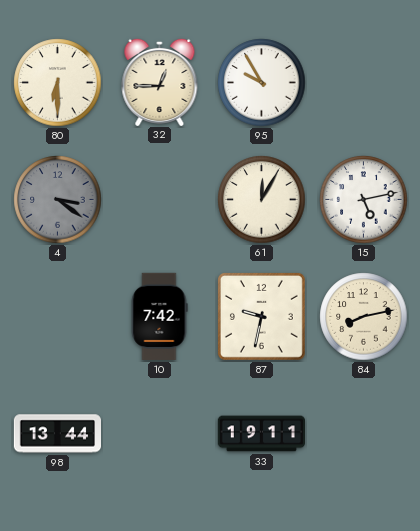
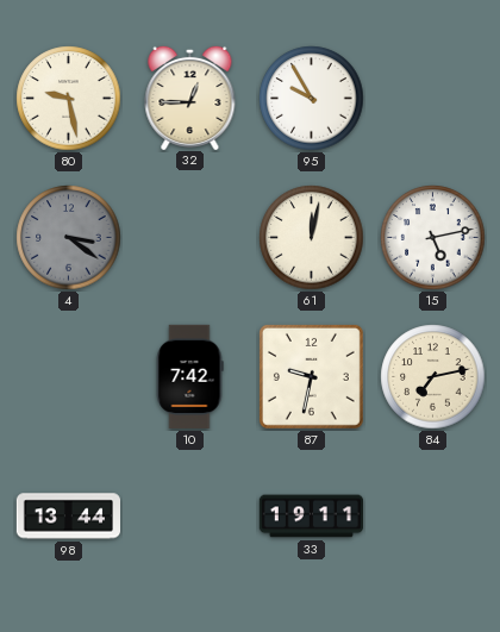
80: 6:30 -> 9:28
61: 12:05 -> 12:02
84: 8:13 -> 7:13
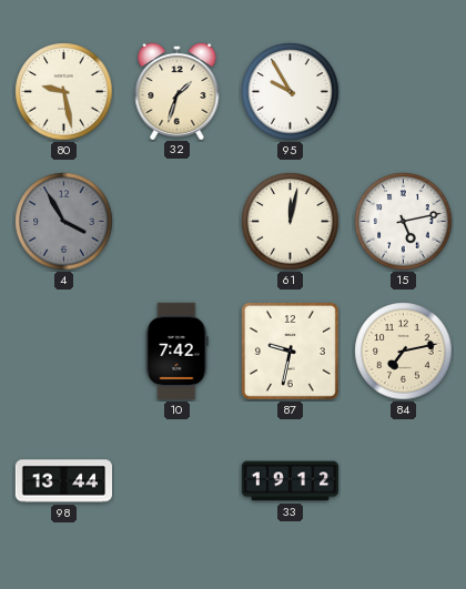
32: 12:45 -> 1:33
4: 3:21 -> 3:55
33: 19:11 -> 19:12
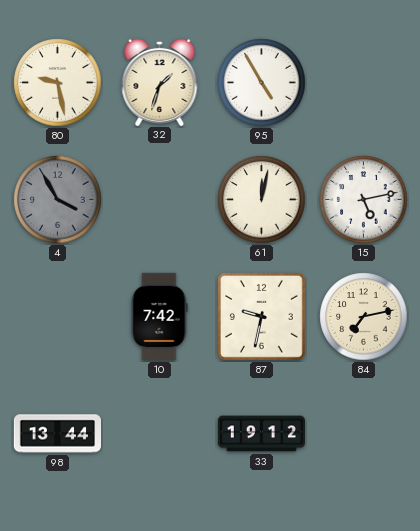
95: 9:55 -> 4:55
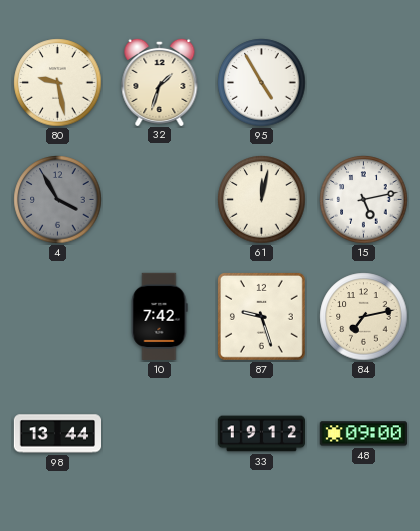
87: 9:32 -> 9:27
48: none -> 09:00
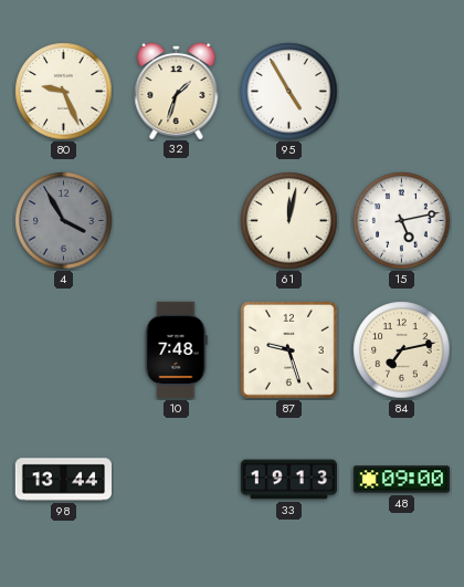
80: 9:28 -> 9:26
10: 7:42 -> 7:48
33: 19:12 -> 19:13
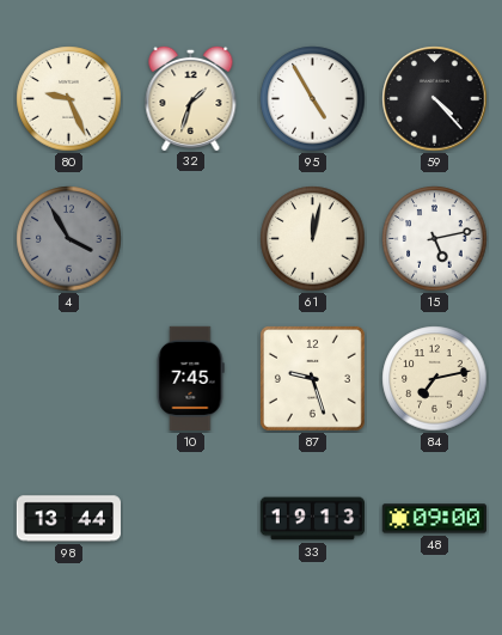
59: none -> 4:23
10: 7:48 -> 7:45
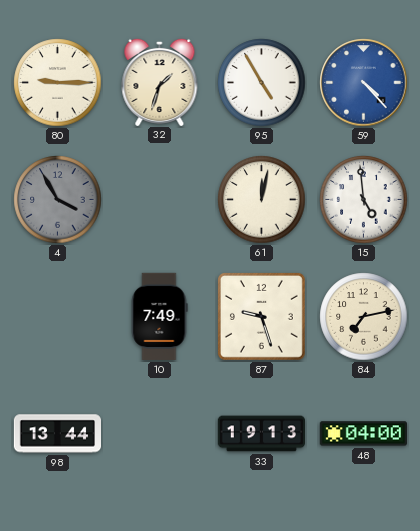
80: 9:26 -> 9:15
59 dial: black -> blue
15: 5:13 -> 4:59
10: 7:45 -> 7:49
48: 09:00 -> 04:00
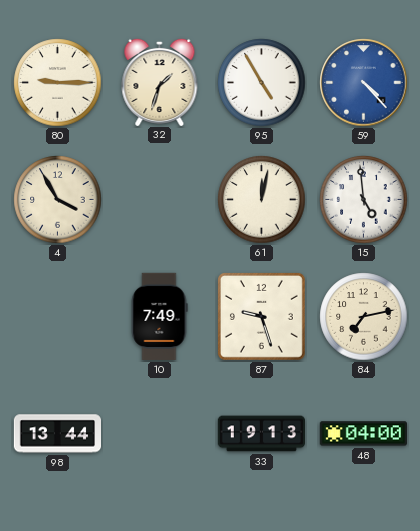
4 dial: grey -> cream
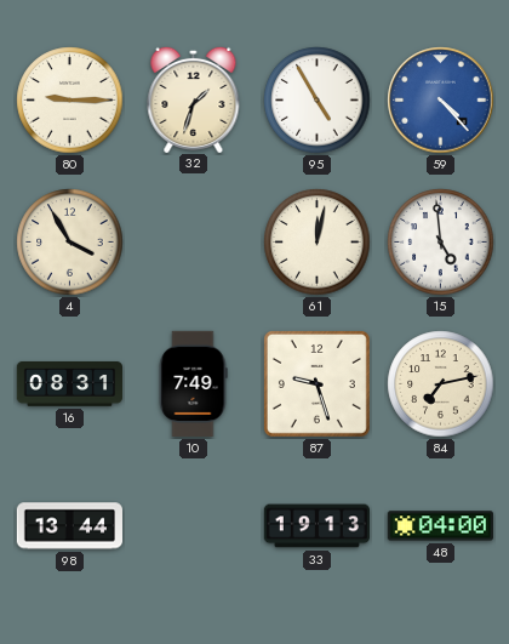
16: none -> 08:31
